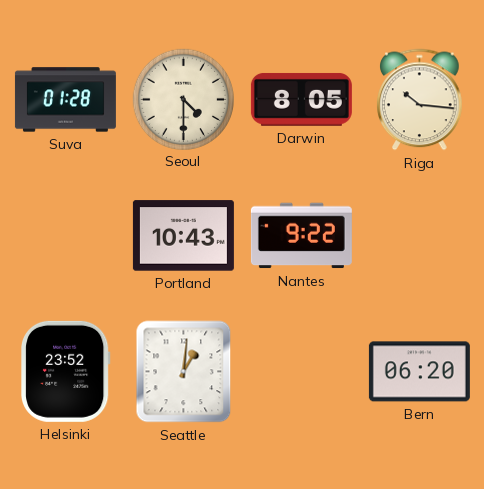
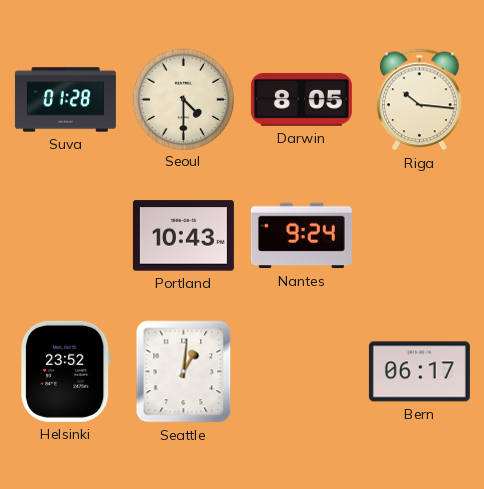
Nantes: 9:22 -> 9:24
Bern: 06:20 -> 06:17
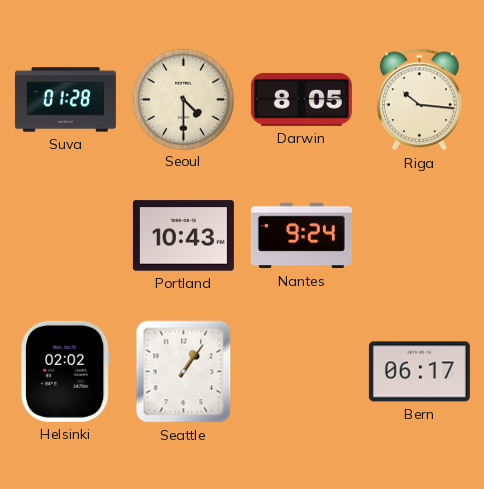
Helsinki: 23:52 -> 02:02
Seattle: 1:01 -> 1:06
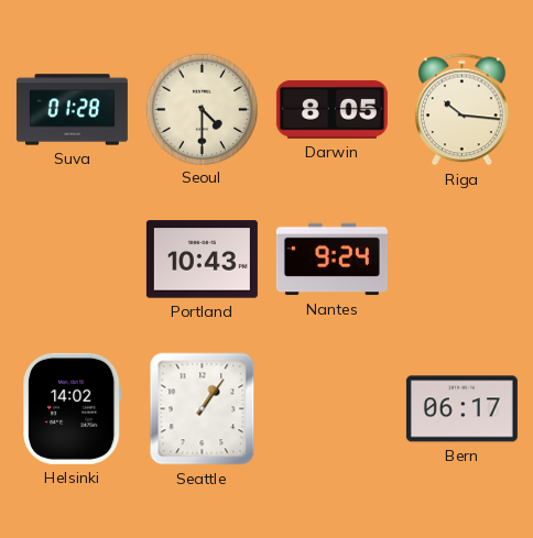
Helsinki: 02:02 -> 14:02
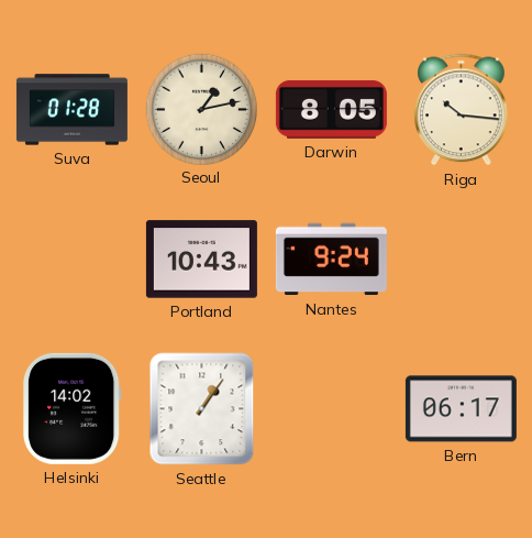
Seoul: 4:30 -> 1:13
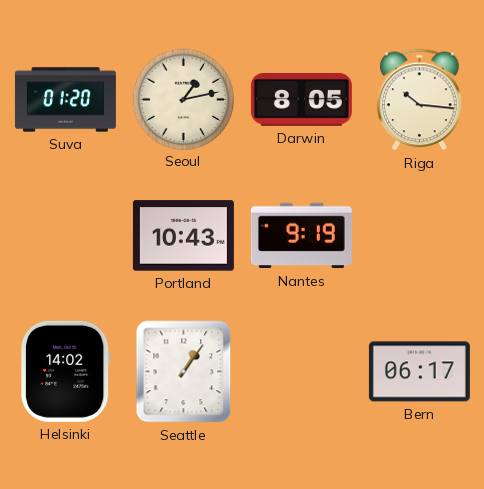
Suva: 01:28 -> 01:20
Nantes: 9:24 -> 9:19
